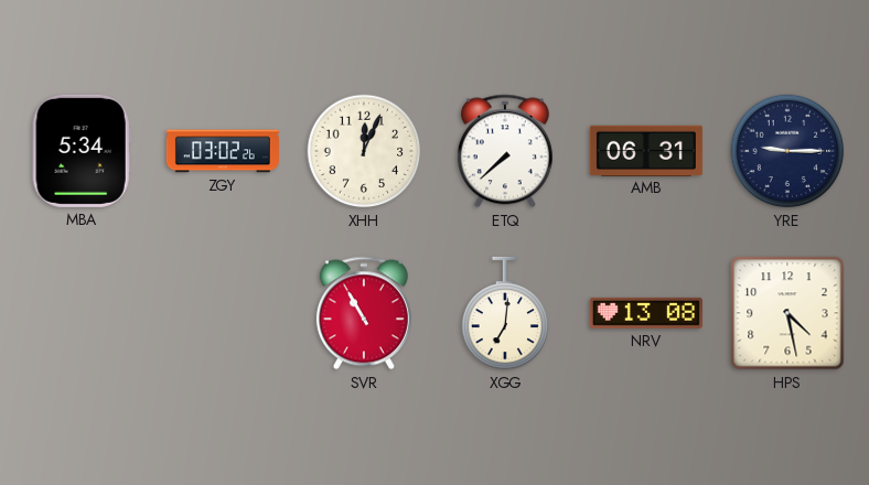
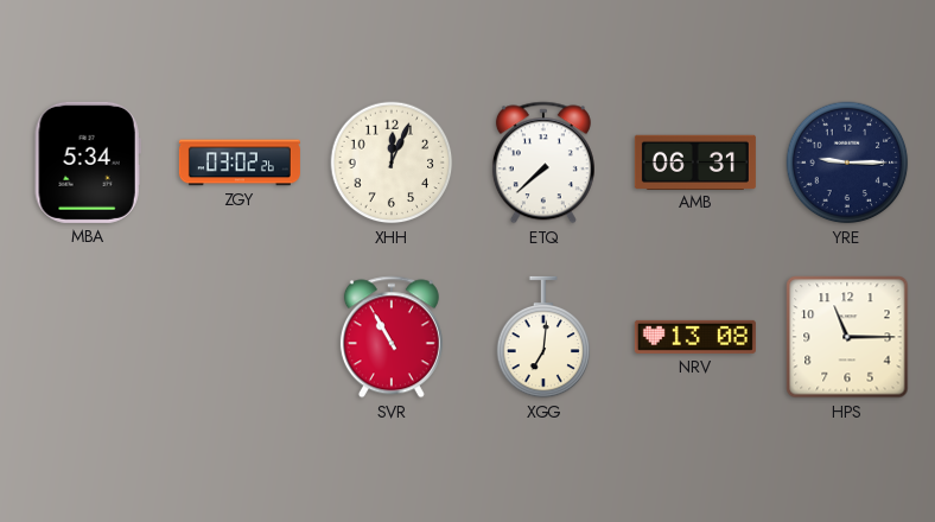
HPS: 4:28 -> 11:15
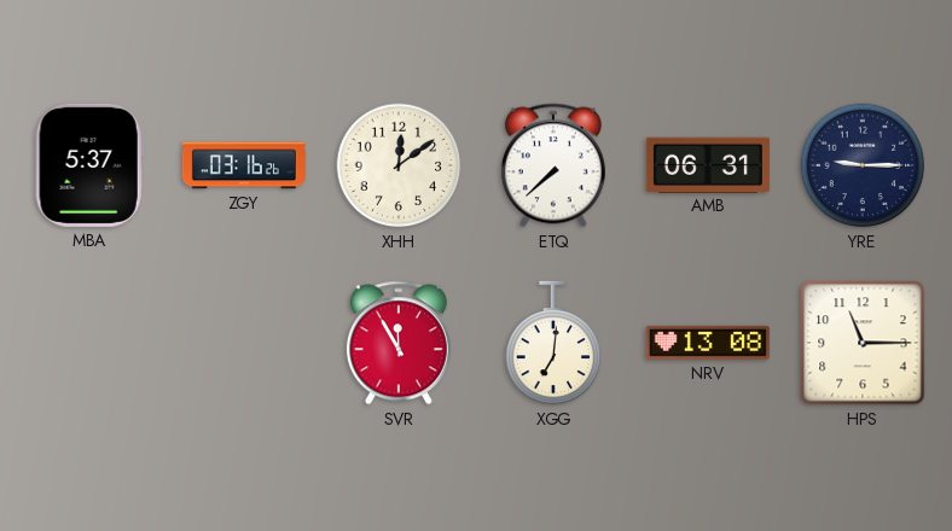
MBA: 5:34 -> 5:37
ZGY: 03:02 -> 03:16
XHH: 12:04 -> 12:09
SVR: 10:55 -> 11:55
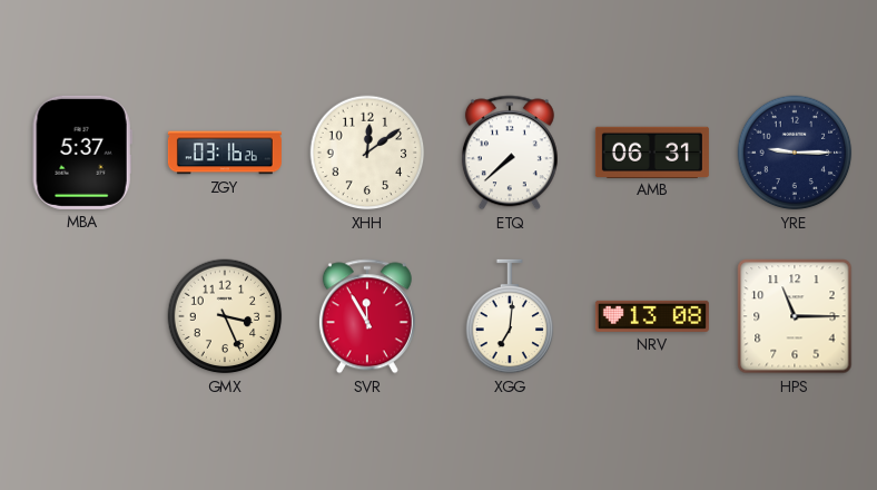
GMX: none -> 3:26
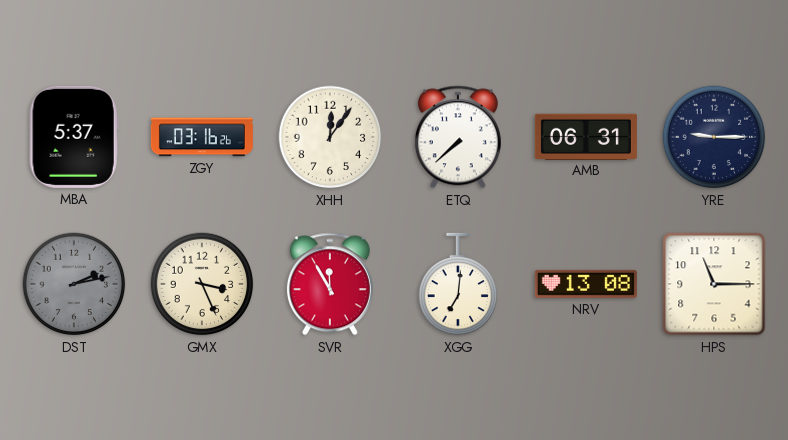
XHH: 12:09 -> 12:06
DST: none -> 2:13
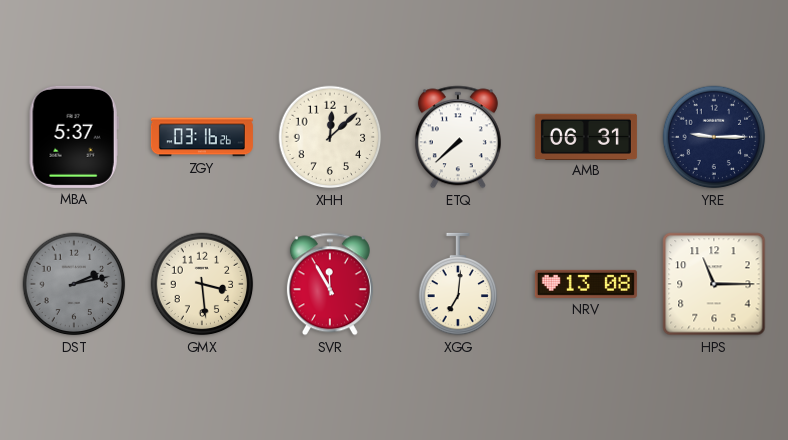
XHH: 12:06 -> 12:08
GMX: 3:26 -> 3:29
